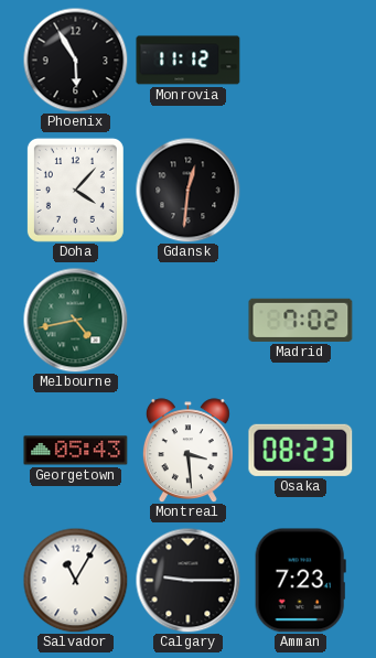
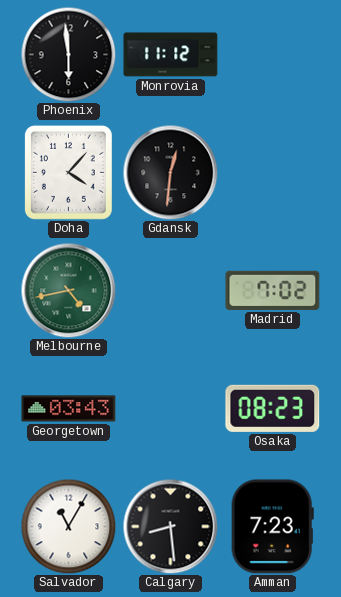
Phoenix: 5:55 -> 5:59
Georgetown: 05:43 -> 03:43
Montreal: 3:29 -> none
Calgary: 9:15 -> 8:29
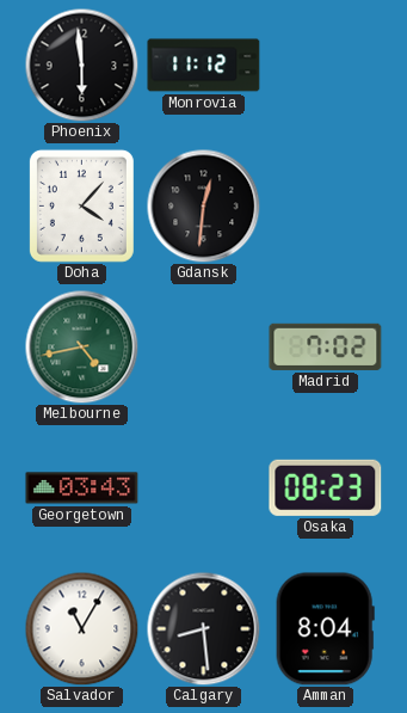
Amman: 7:23 -> 8:04
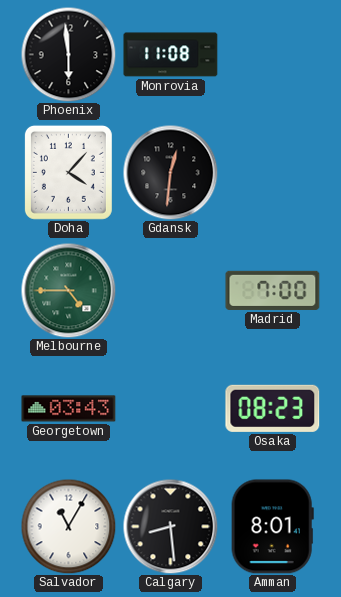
Monrovia: 11:12 -> 11:08
Melbourne: 4:43 -> 4:45
Madrid: 7:02 -> 7:00
Amman: 8:04 -> 8:01
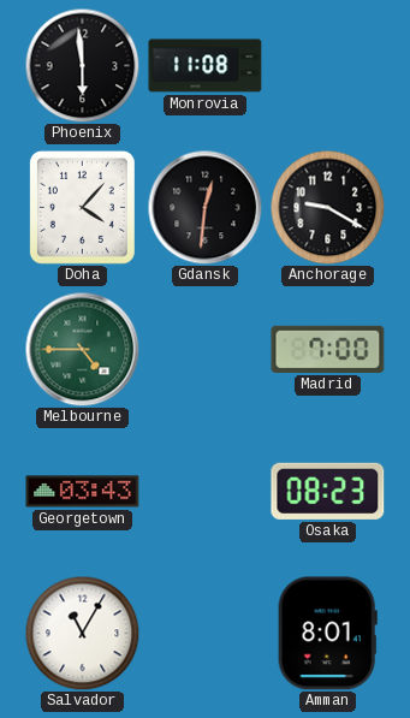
Anchorage: none -> 9:20
Calgary: 8:29 -> none
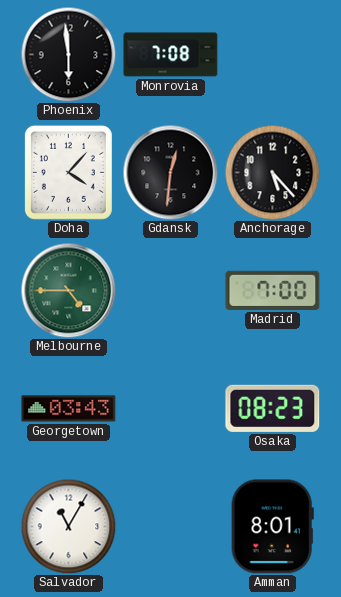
Monrovia: 11:08 -> 7:08
Anchorage: 9:20 -> 5:23
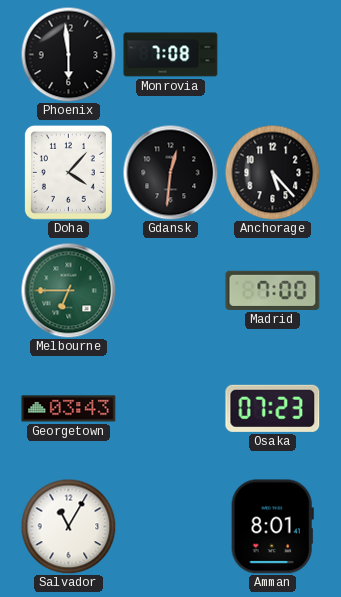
Melbourne: 4:45 -> 6:45
Osaka: 08:23 -> 07:23
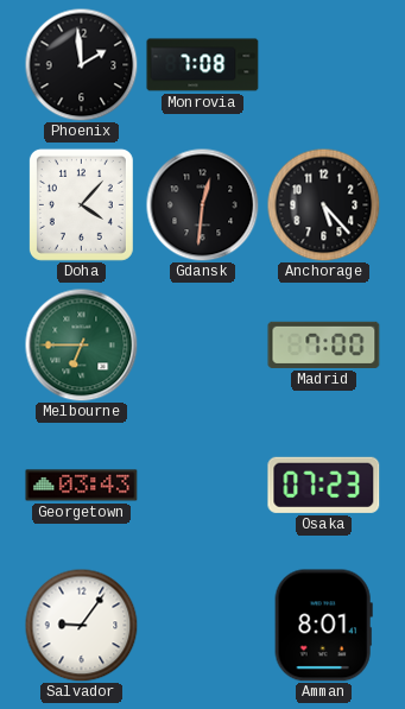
Phoenix: 5:59 -> 1:59
Salvador: 11:05 -> 9:06
